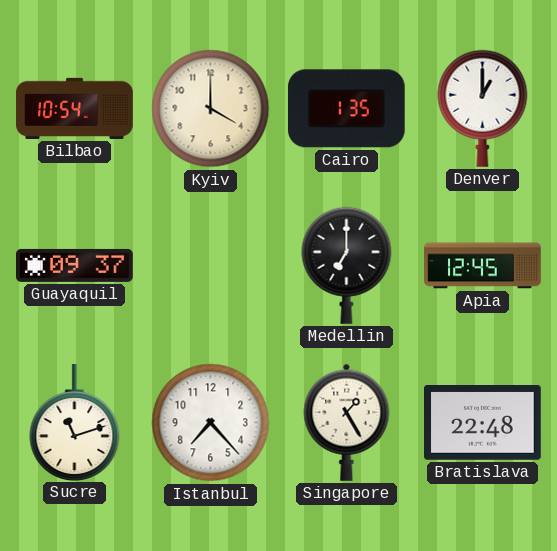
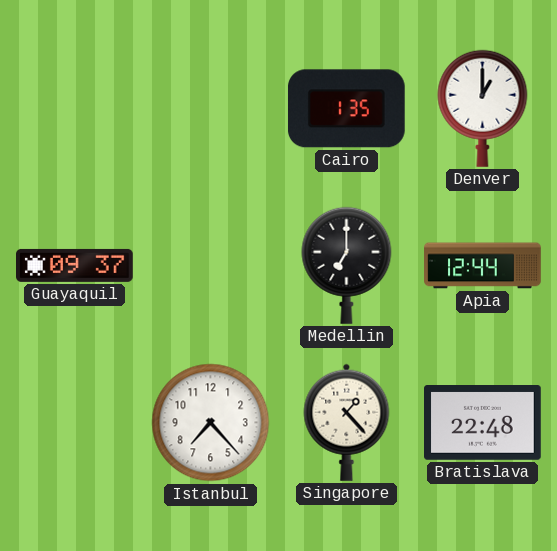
Bilbao: 10:54 -> none
Kyiv: 4:00 -> none
Apia: 12:45 -> 12:44
Sucre: 11:12 -> none
Singapore: 1:25 -> 1:23
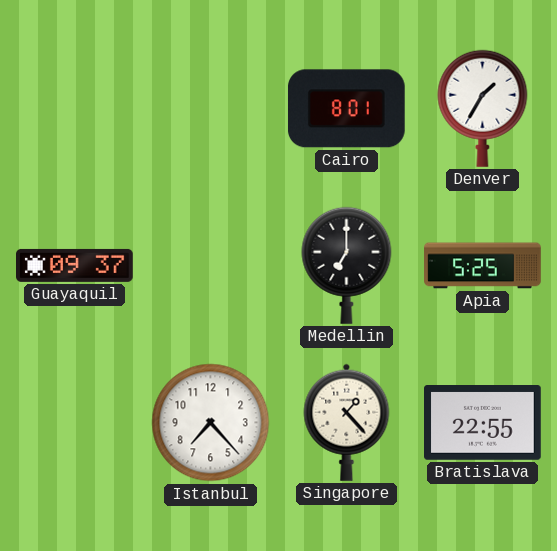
Cairo: 1:35 -> 8:01
Denver: 1:00 -> 1:35
Apia: 12:44 -> 5:25
Bratislava: 22:48 -> 22:55
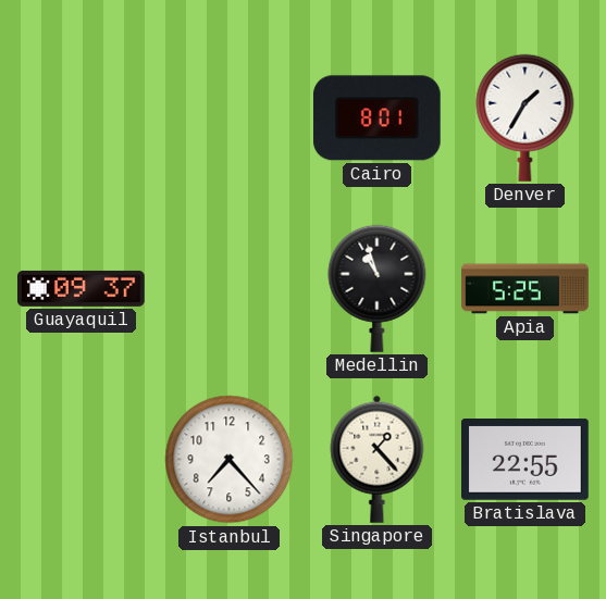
Medellin: 7:00 -> 10:57
